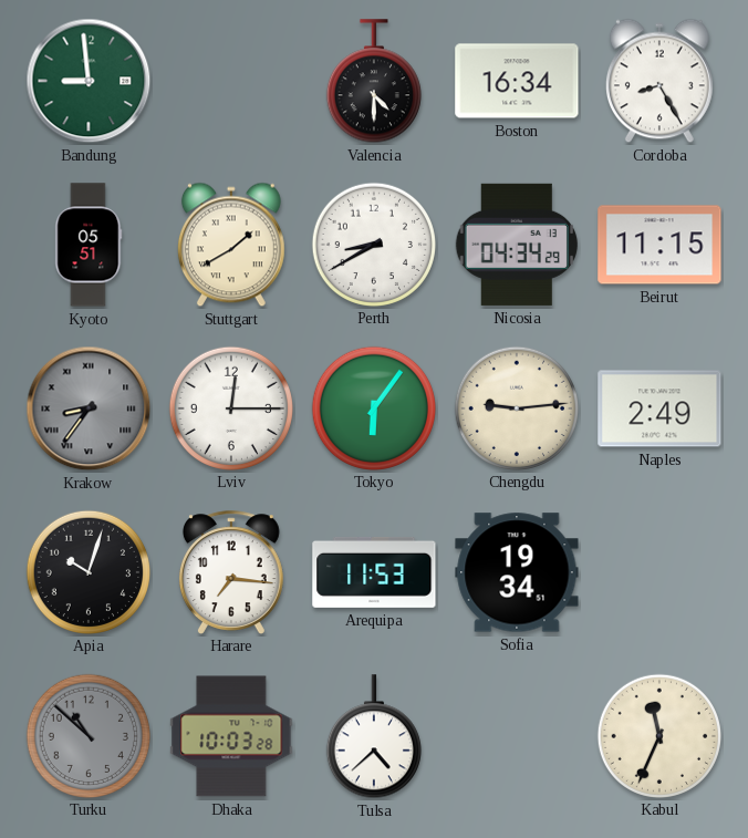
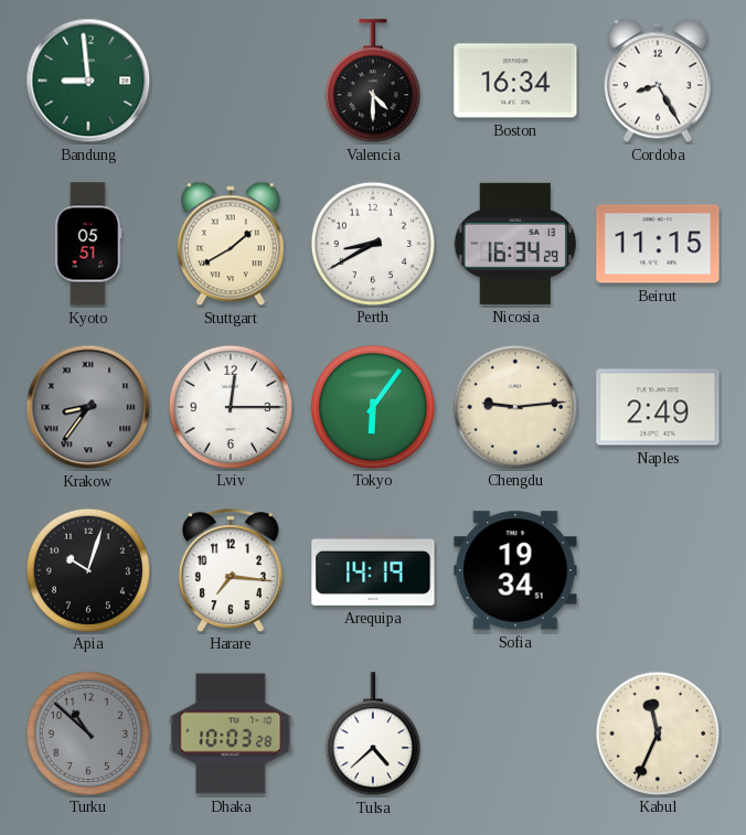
Nicosia: 04:34 -> 16:34
Arequipa: 11:53 -> 14:19
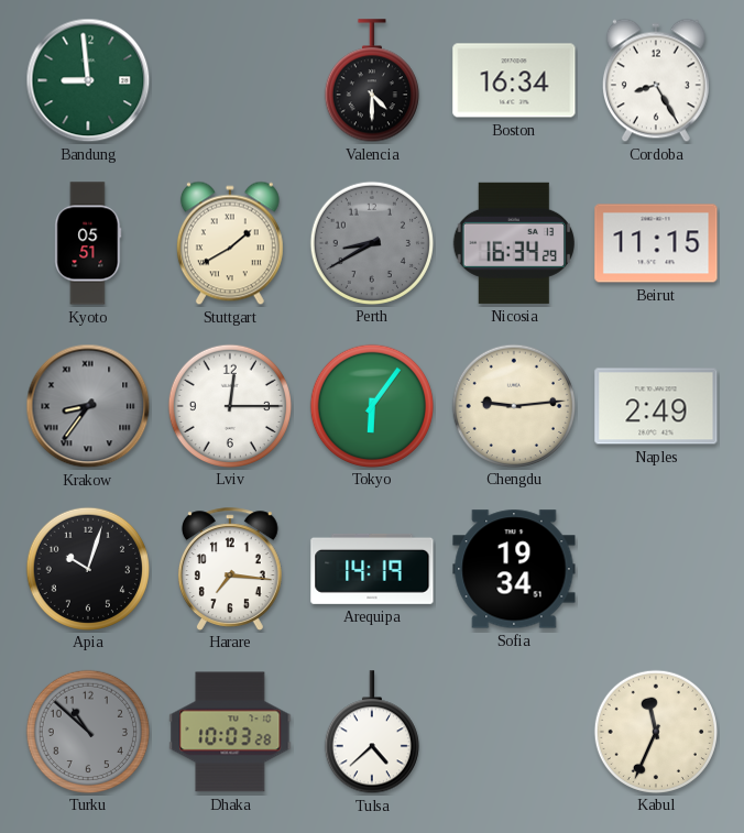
Perth dial: white -> grey
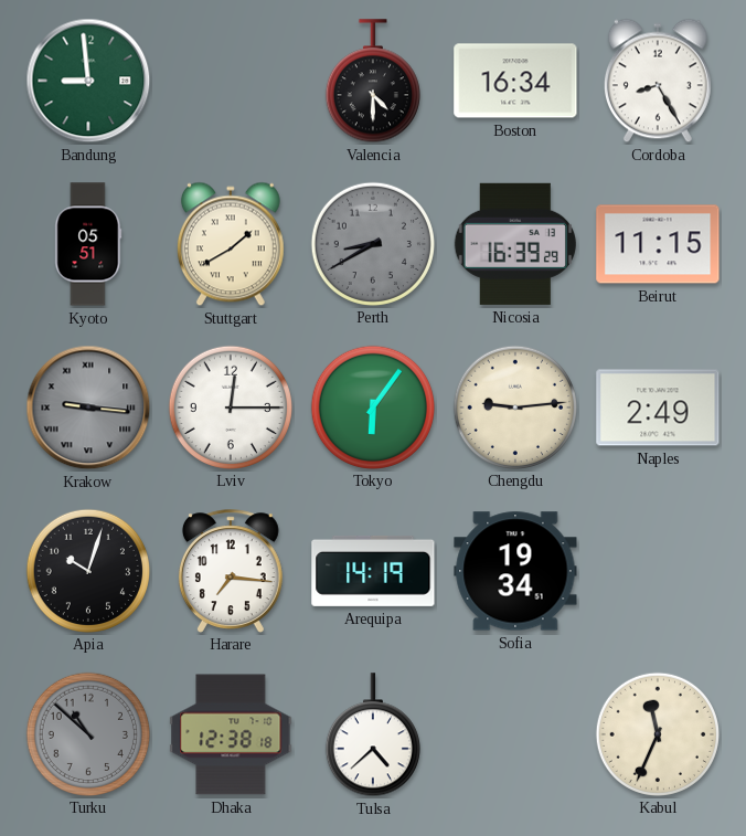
Nicosia: 16:34 -> 16:39
Krakow: 8:36 -> 9:16
Dhaka: 10:03 -> 12:38
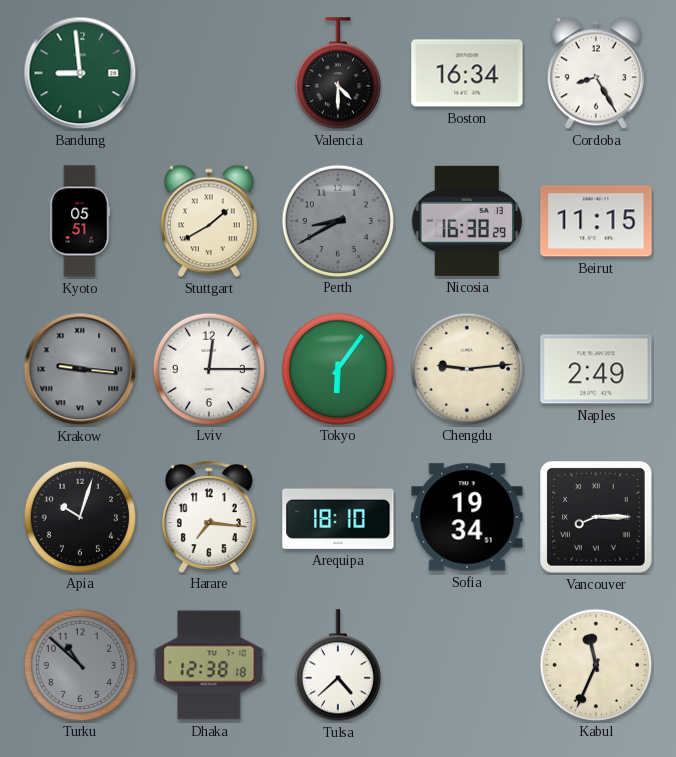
Nicosia: 16:39 -> 16:38
Arequipa: 14:19 -> 18:10
Vancouver: none -> 8:15
